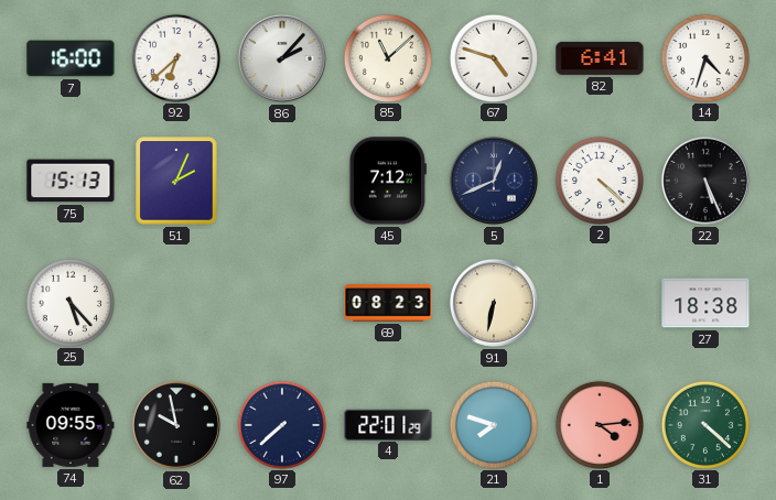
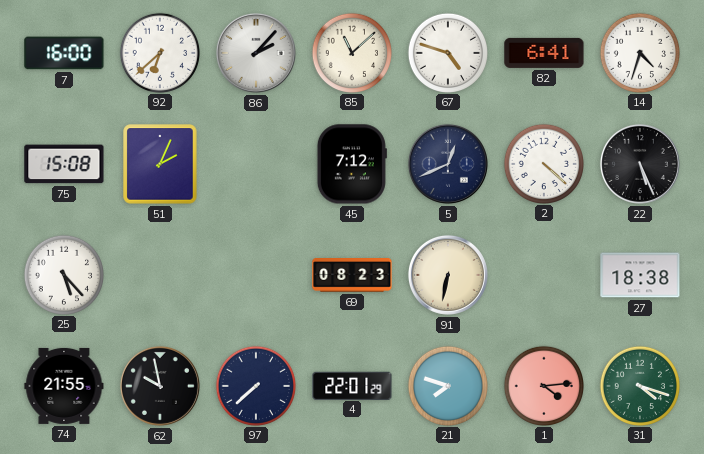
75: 15:13 -> 15:08
74: 09:55 -> 21:55
31: 4:22 -> 4:18
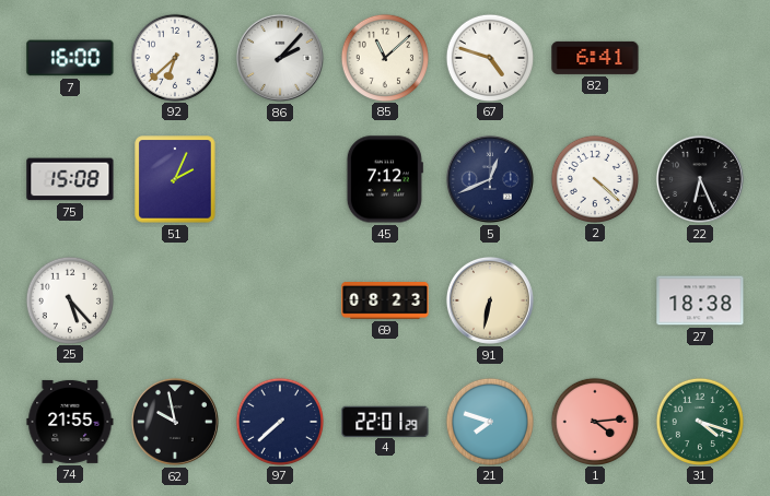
14: 4:33 -> none
22: 5:26 -> 6:26
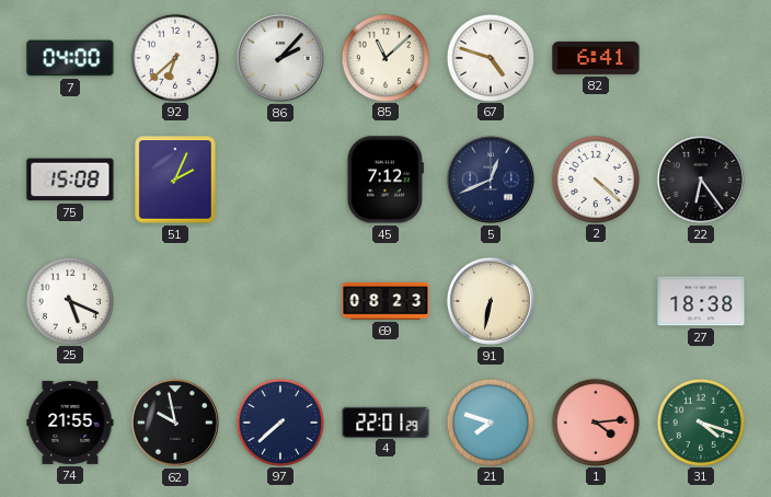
7: 16:00 -> 04:00
22: 6:26 -> 6:24
25: 5:23 -> 5:19
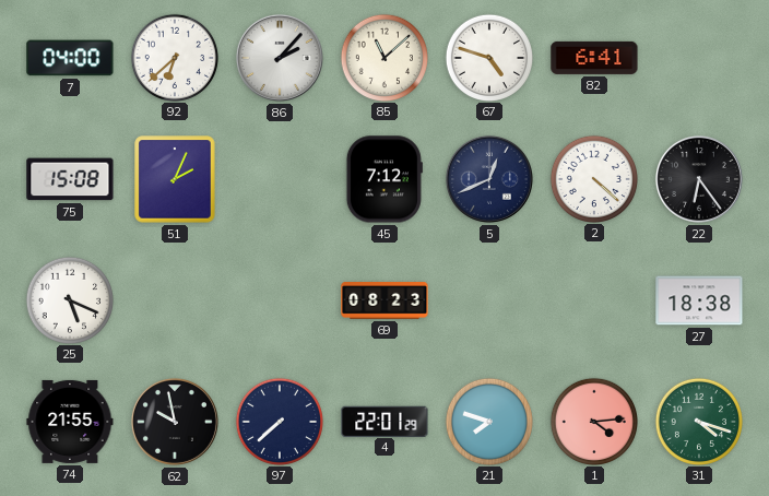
91: 6:32 -> none
